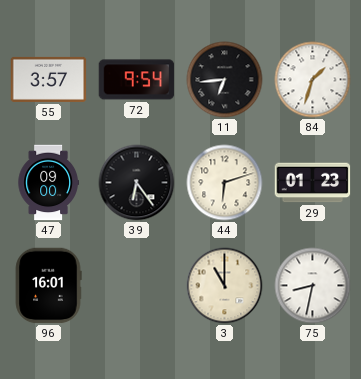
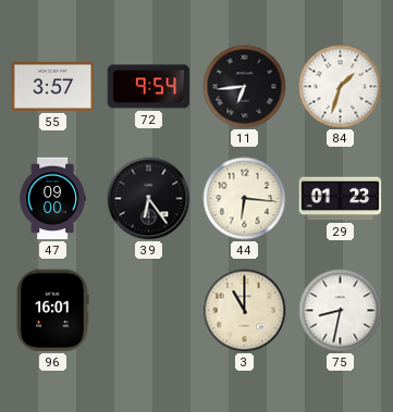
44: 6:12 -> 6:16
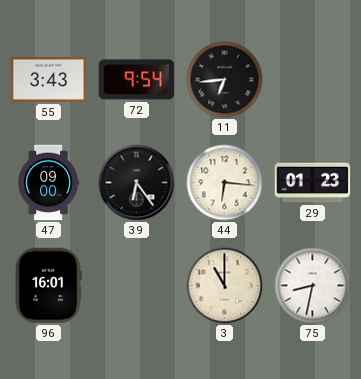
55: 3:57 -> 3:43
84: 1:33 -> none
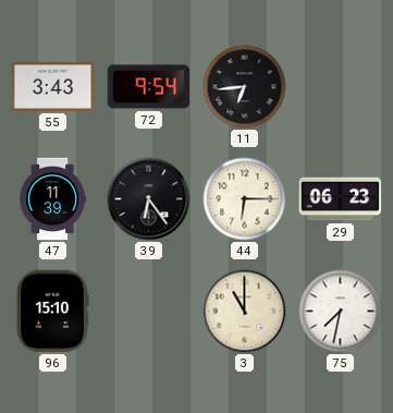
47: 09:00 -> 11:39
44: 6:16 -> 6:15
29: 01:23 -> 06:23
96: 16:01 -> 15:10
75: 8:32 -> 7:32
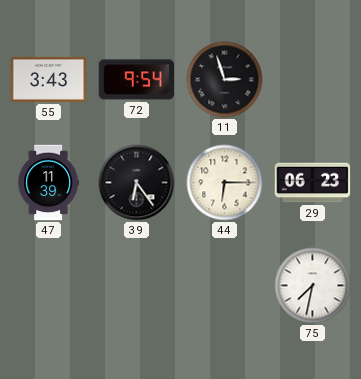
11: 6:44 -> 2:57
96: 15:10 -> none
3: 11:00 -> none
